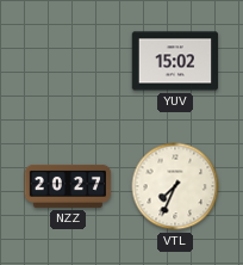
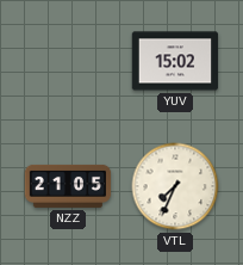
NZZ: 20:27 -> 21:05
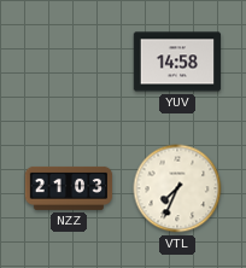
YUV: 15:02 -> 14:58
NZZ: 21:05 -> 21:03
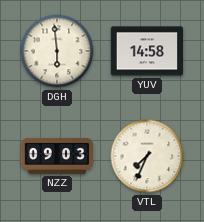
DGH: none -> 5:59
NZZ: 21:03 -> 09:03
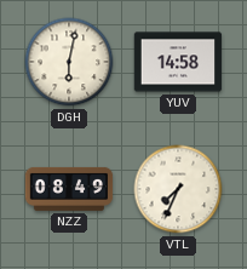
DGH: 5:59 -> 6:02
NZZ: 09:03 -> 08:49
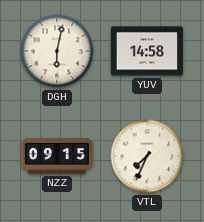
NZZ: 08:49 -> 09:15
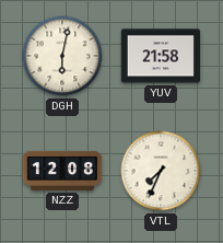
YUV: 14:58 -> 21:58
NZZ: 09:15 -> 12:08
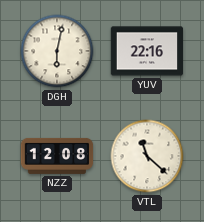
YUV: 21:58 -> 22:16
VTL: 7:34 -> 11:22
